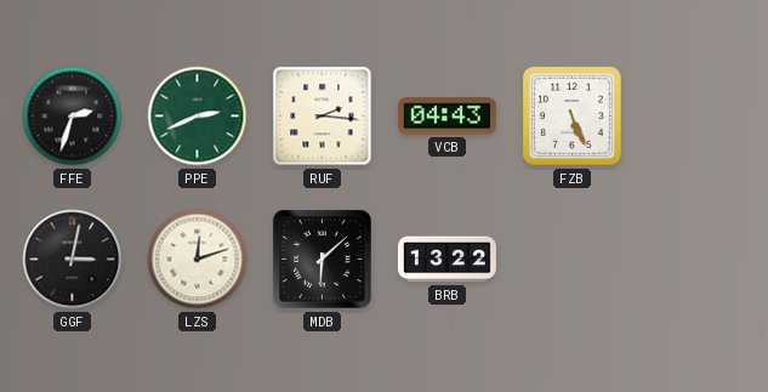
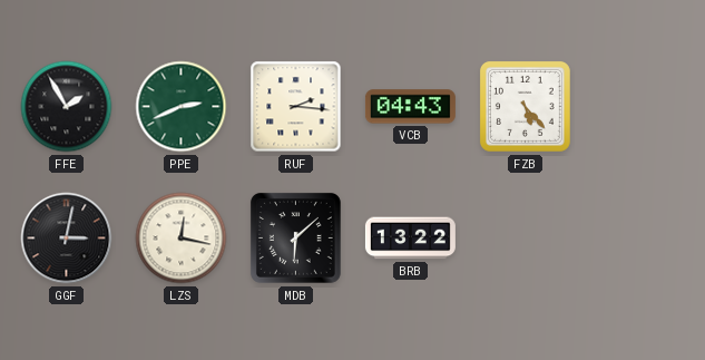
FFE: 2:33 -> 1:55
FZB: 5:26 -> 5:23
LZS: 12:12 -> 12:17
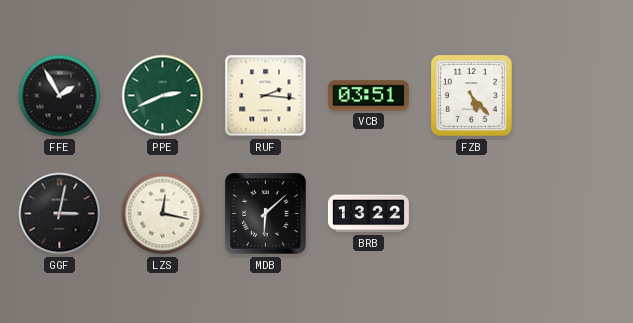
VCB: 04:43 -> 03:51
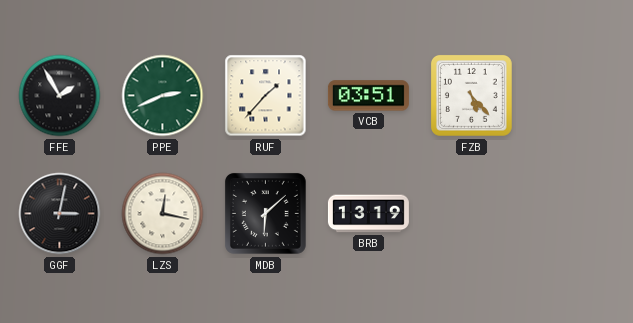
RUF: 2:16 -> 1:37
BRB: 13:22 -> 13:19
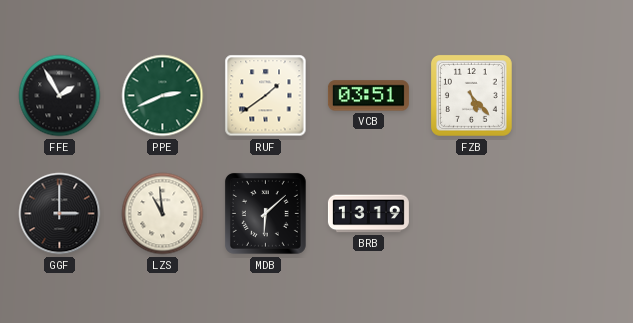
RUF: 1:37 -> 1:39
GGF: 3:02 -> 3:00
LZS: 12:17 -> 10:59
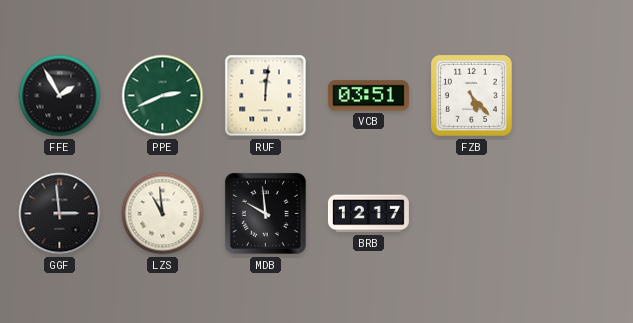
RUF: 1:39 -> 12:01
GGF: 3:00 -> 2:59
MDB: 6:08 -> 9:59
BRB: 13:19 -> 12:17
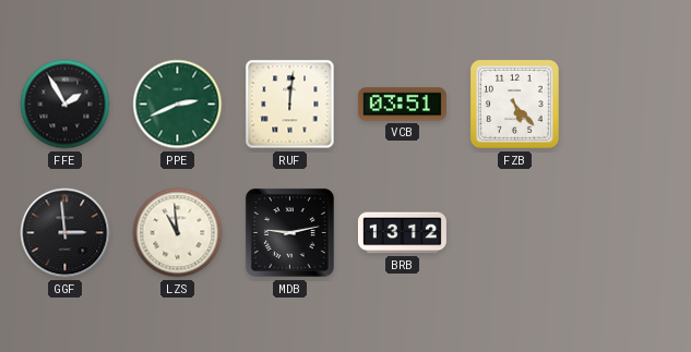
MDB: 9:59 -> 9:13
BRB: 12:17 -> 13:12
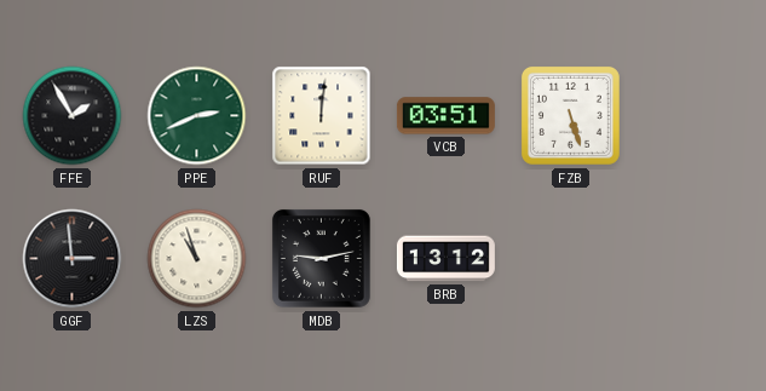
FZB: 5:23 -> 5:27
LZS: 10:59 -> 10:57
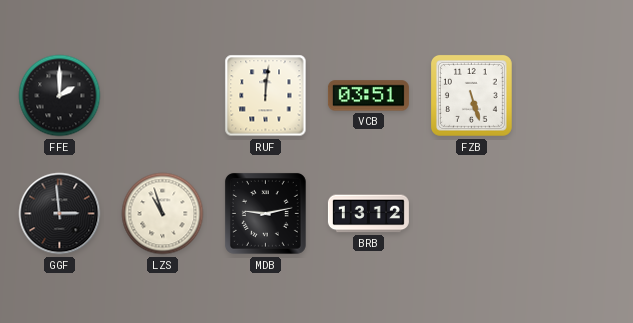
FFE: 1:55 -> 2:00
PPE: 2:41 -> none
